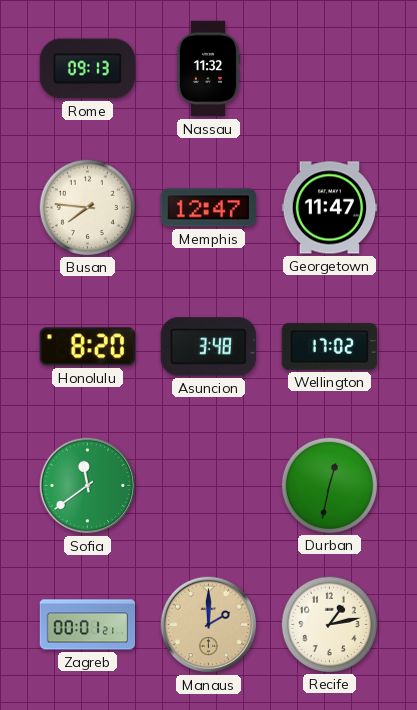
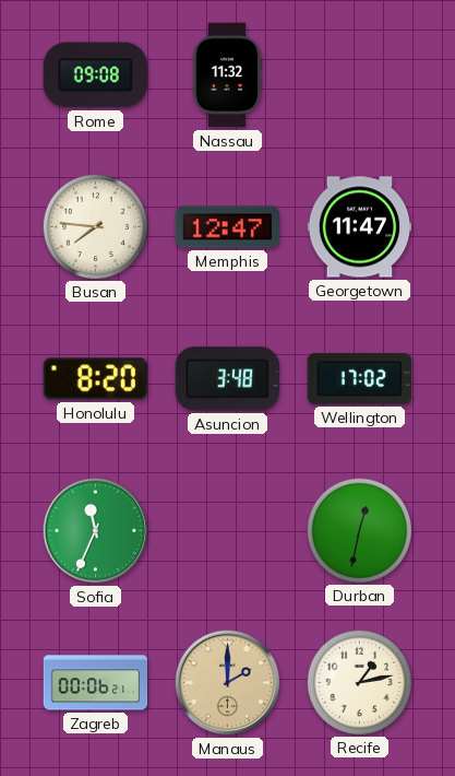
Rome: 09:13 -> 09:08
Sofia: 11:39 -> 11:34
Zagreb: 00:01 -> 00:06
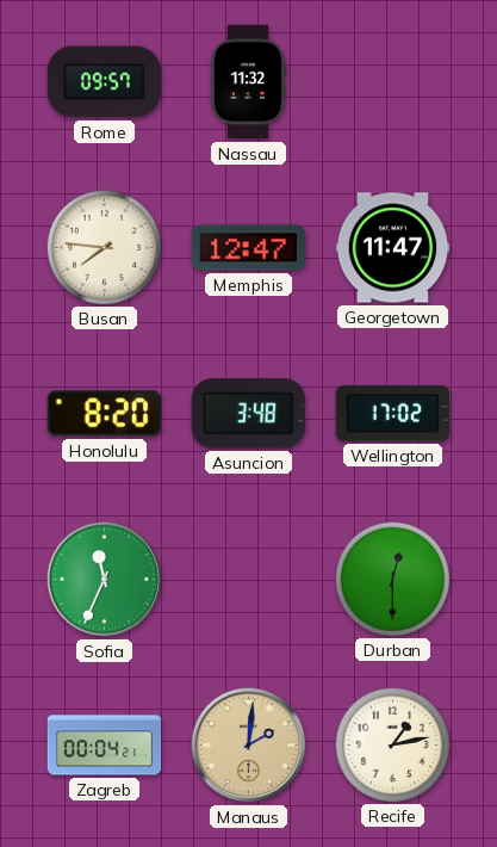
Rome: 09:08 -> 09:57
Durban: 12:32 -> 12:30
Zagreb: 00:06 -> 00:04
Manaus: 2:00 -> 2:01
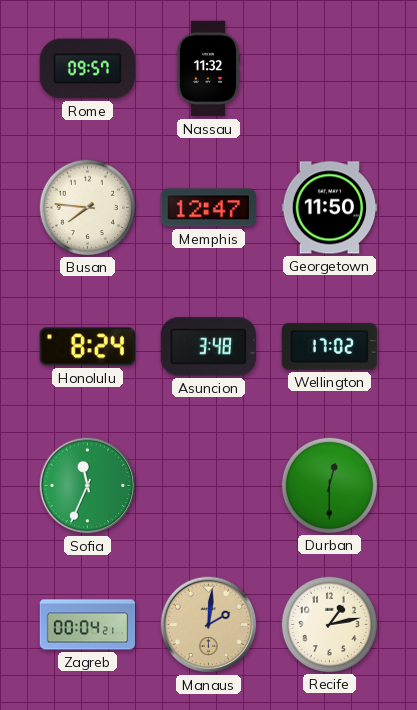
Georgetown: 11:47 -> 11:50
Honolulu: 8:20 -> 8:24
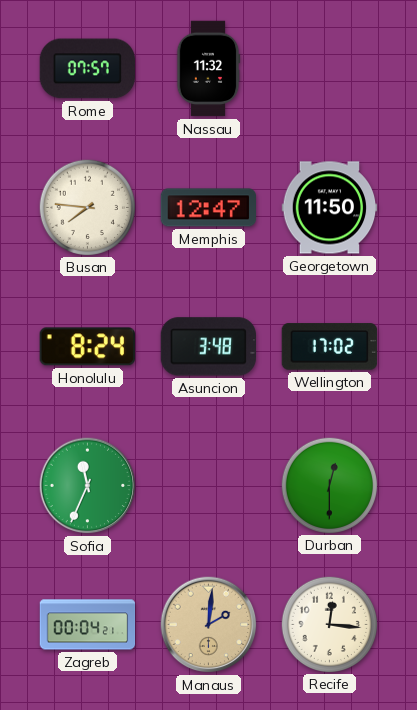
Rome: 09:57 -> 07:57
Recife: 1:13 -> 12:16
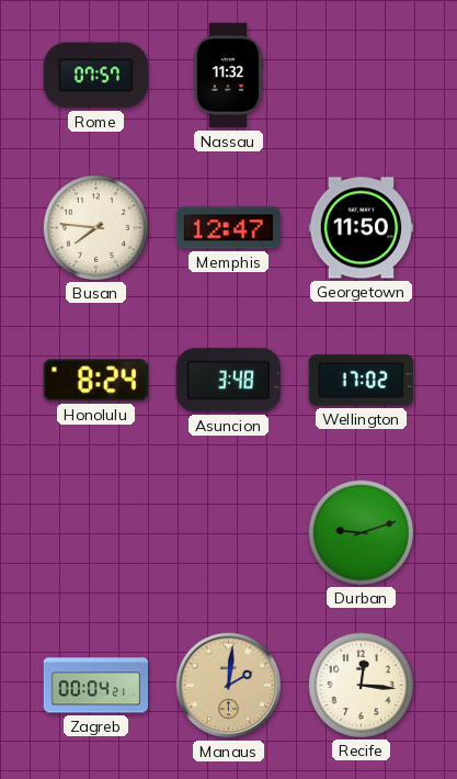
Sofia: 11:34 -> none
Durban: 12:30 -> 9:12
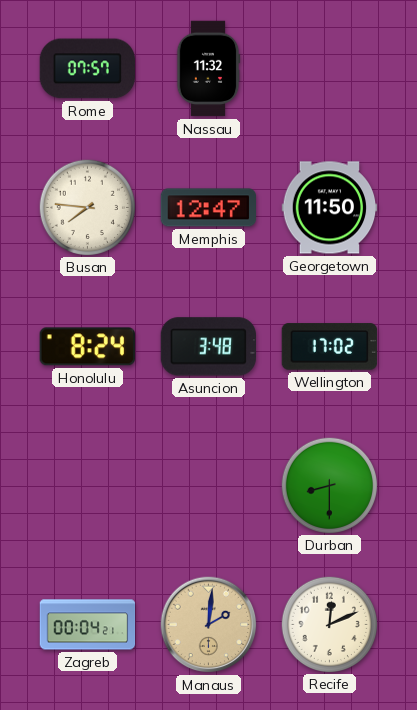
Durban: 9:12 -> 8:30
Recife: 12:16 -> 12:11
